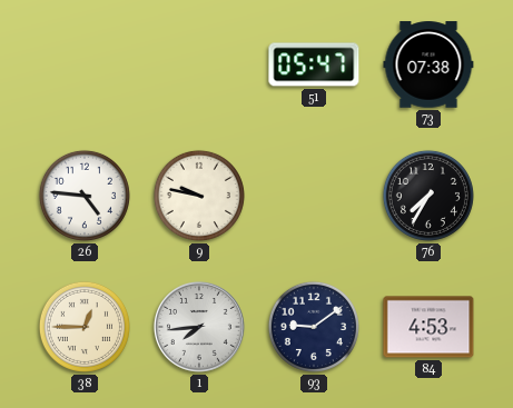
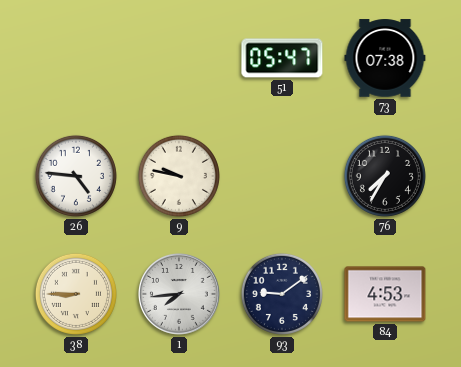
38: 12:45 -> 8:45
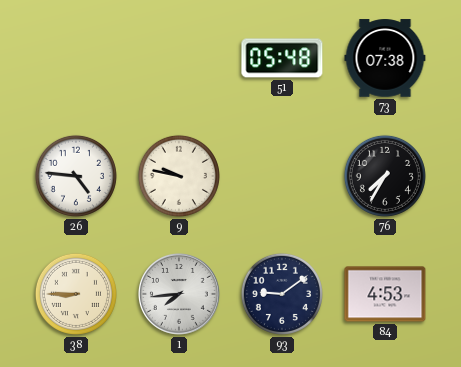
51: 05:47 -> 05:48
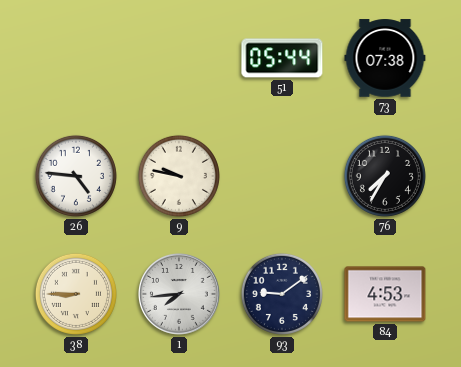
51: 05:48 -> 05:44
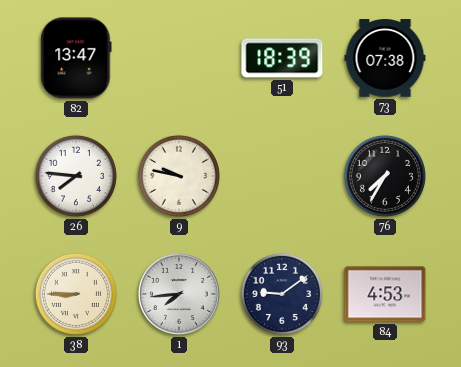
82: none -> 13:47
51: 05:44 -> 18:39
26: 4:46 -> 7:46
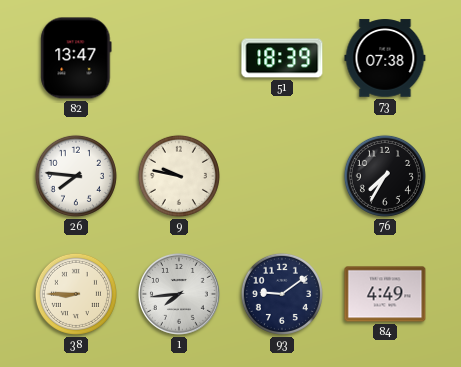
84: 4:53 -> 4:49
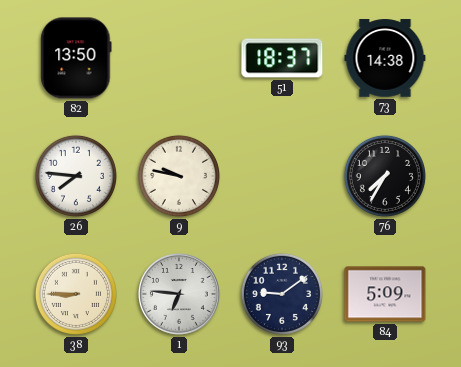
82: 13:47 -> 13:50
51: 18:39 -> 18:37
73: 07:38 -> 14:38
1: 7:44 -> 6:46
84: 4:49 -> 5:09
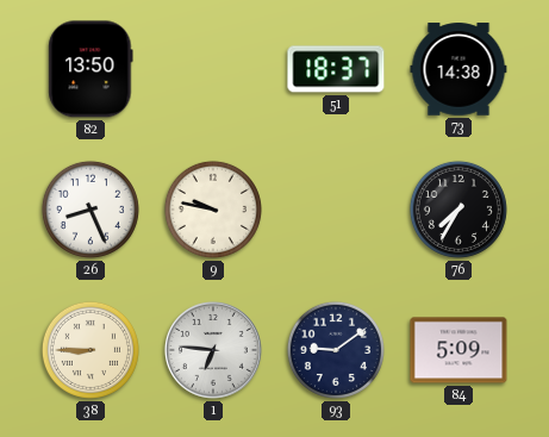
26: 7:46 -> 8:26
